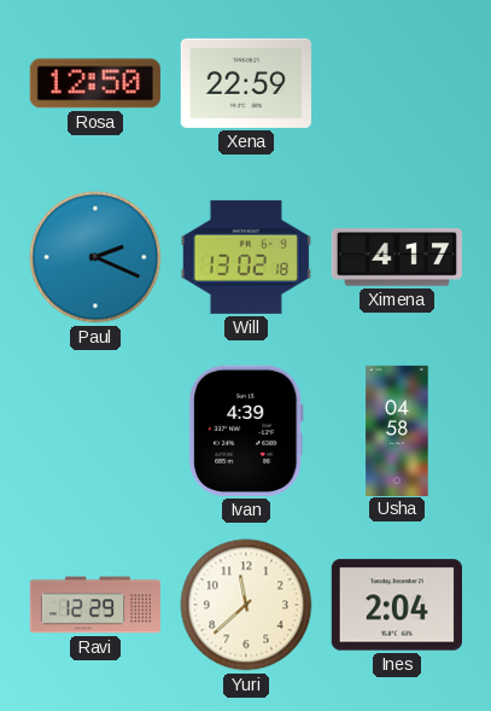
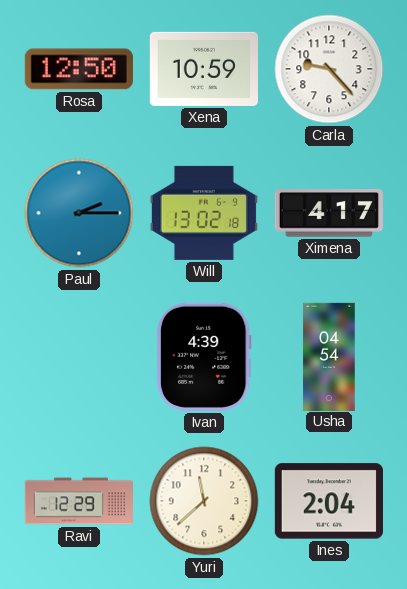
Xena: 22:59 -> 10:59
Carla: none -> 9:23
Paul: 2:19 -> 2:15
Usha: 04:58 -> 04:54
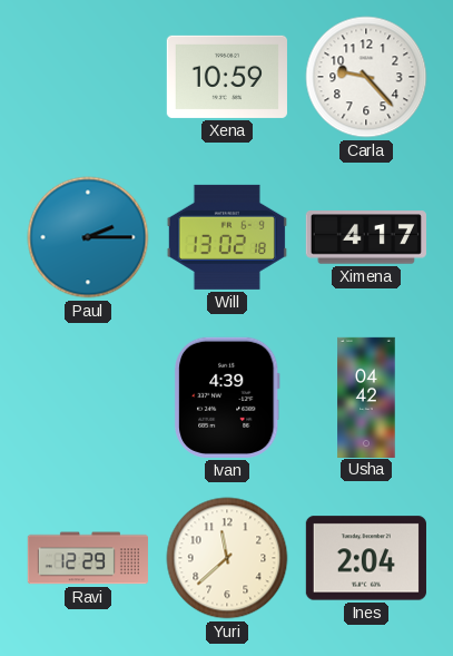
Rosa: 12:50 -> none
Usha: 04:54 -> 04:42
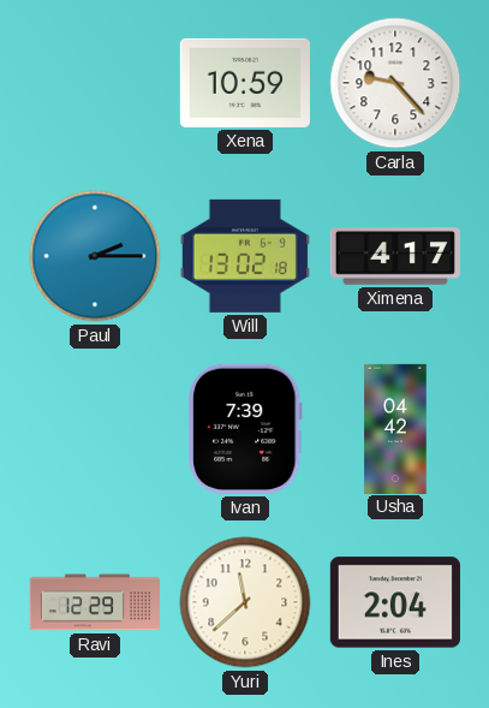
Ivan: 4:39 -> 7:39
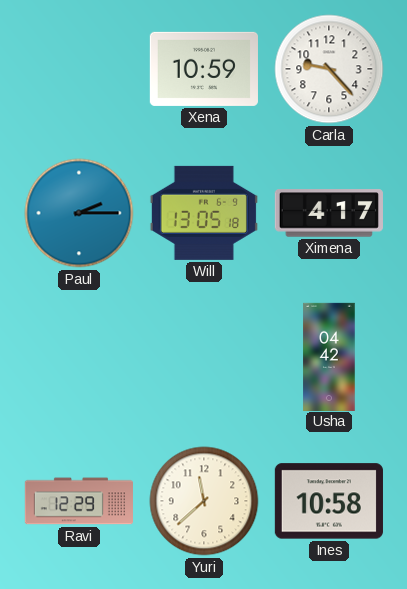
Will: 13:02 -> 13:05
Ivan: 7:39 -> none
Ines: 2:04 -> 10:58
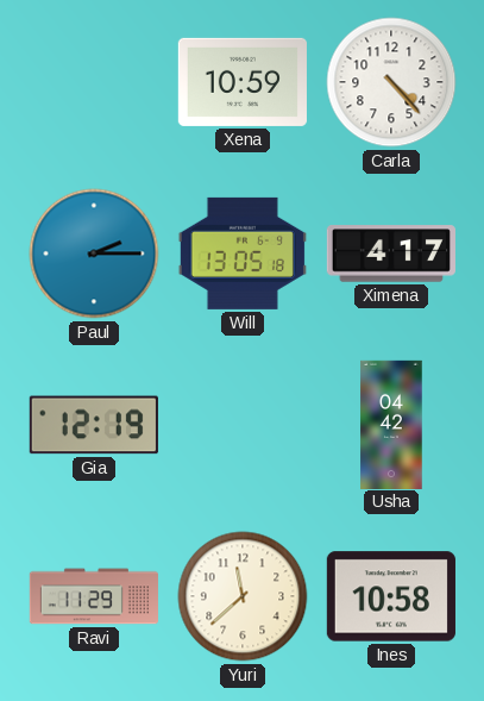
Carla: 9:23 -> 4:23
Gia: none -> 12:19
Ravi: 12:29 -> 11:29
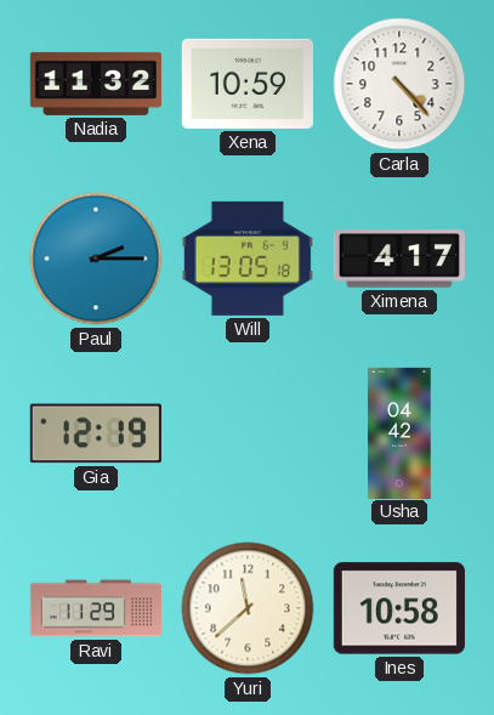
Nadia: none -> 11:32
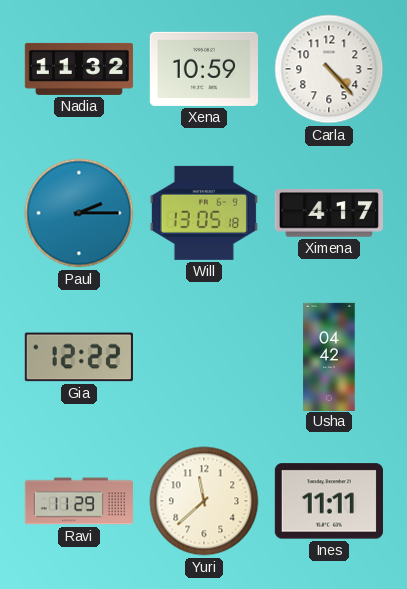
Gia: 12:19 -> 12:22
Ines: 10:58 -> 11:11
